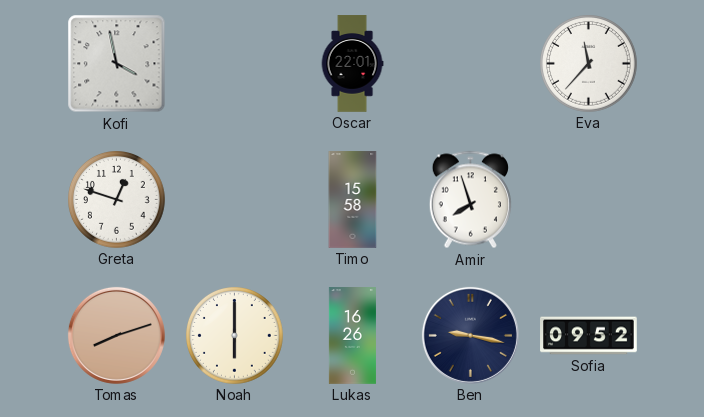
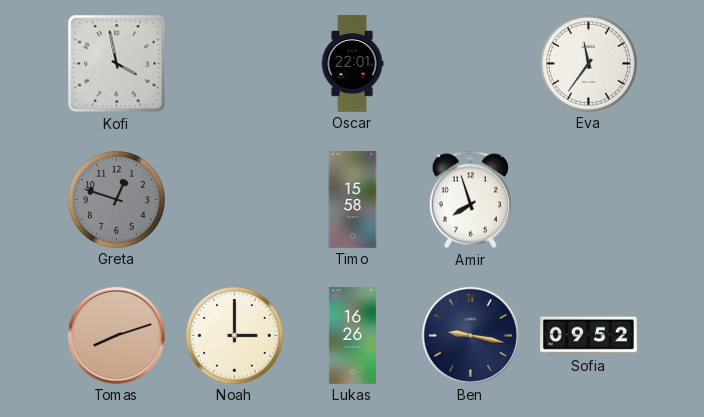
Eva: 11:37 -> 11:36
Greta dial: white -> grey
Noah: 6:00 -> 3:00
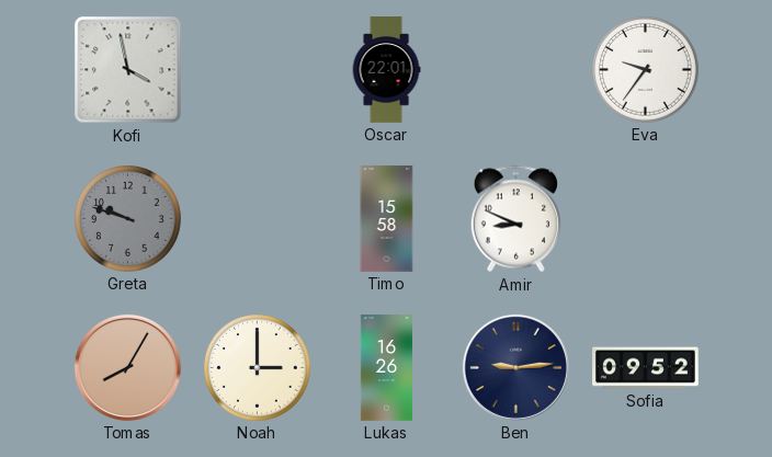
Eva: 11:36 -> 9:36
Greta: 12:48 -> 9:48
Amir: 7:57 -> 8:49
Tomas: 8:12 -> 8:05
Ben: 9:17 -> 9:14
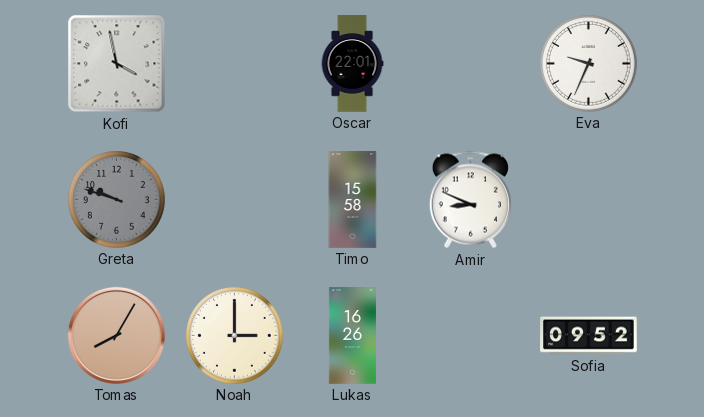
Eva: 9:36 -> 9:34
Ben: 9:14 -> none
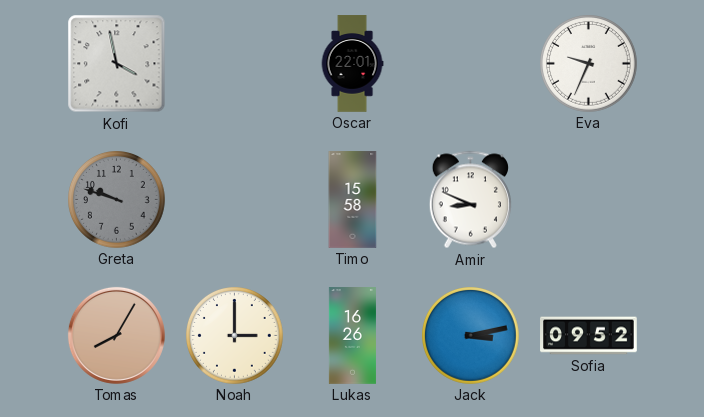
Jack: none -> 3:13
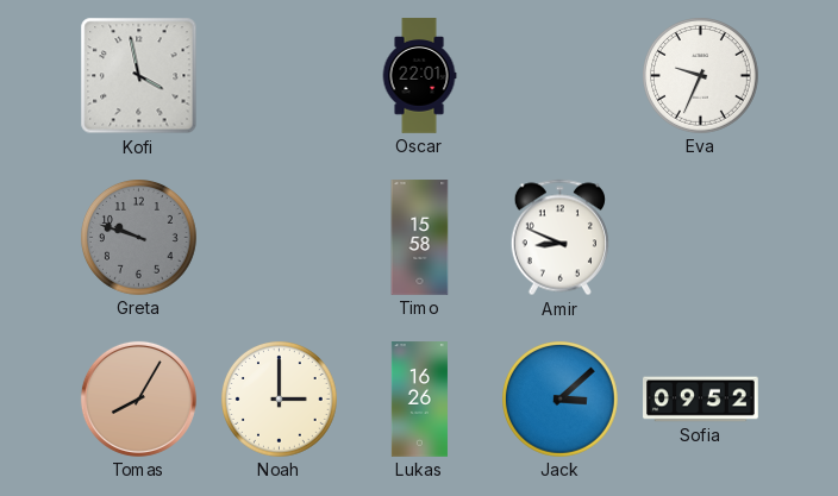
Jack: 3:13 -> 3:08
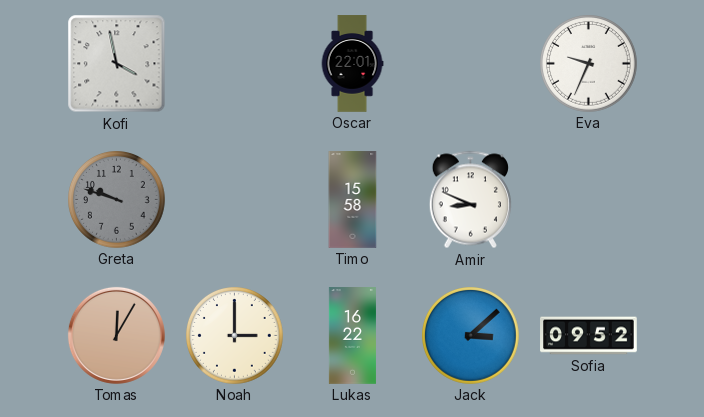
Tomas: 8:05 -> 12:05
Lukas: 16:26 -> 16:22
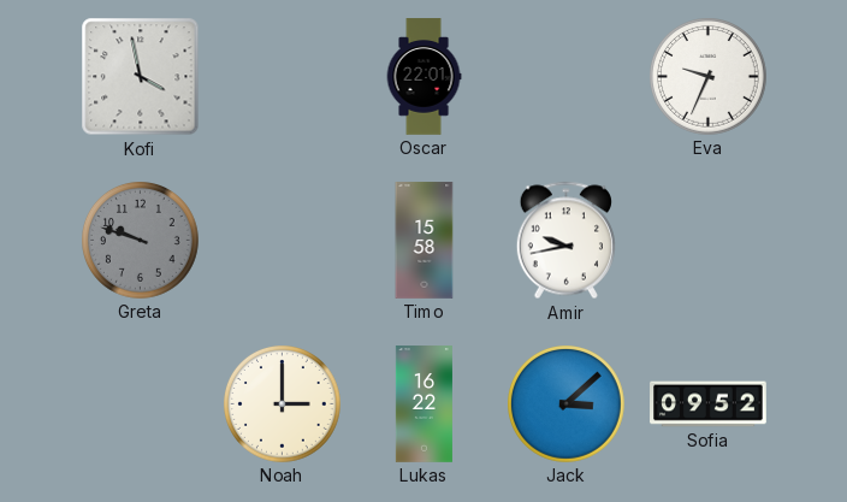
Amir: 8:49 -> 9:43
Tomas: 12:05 -> none
